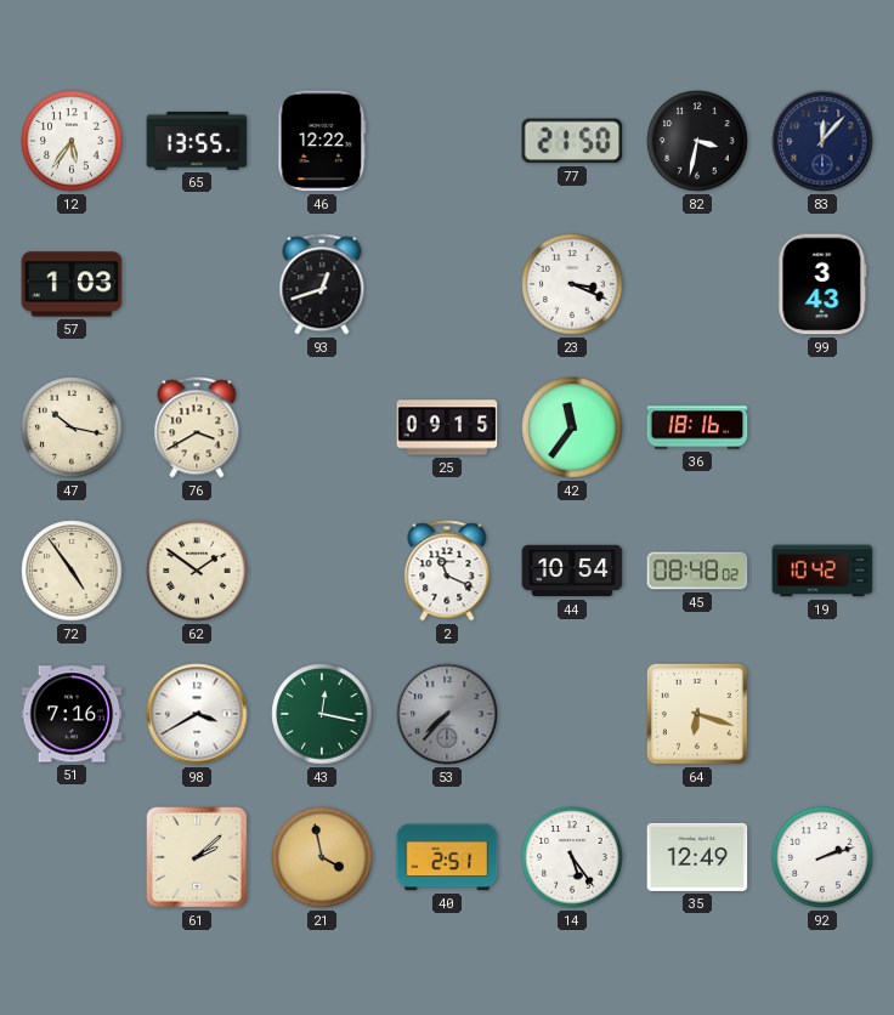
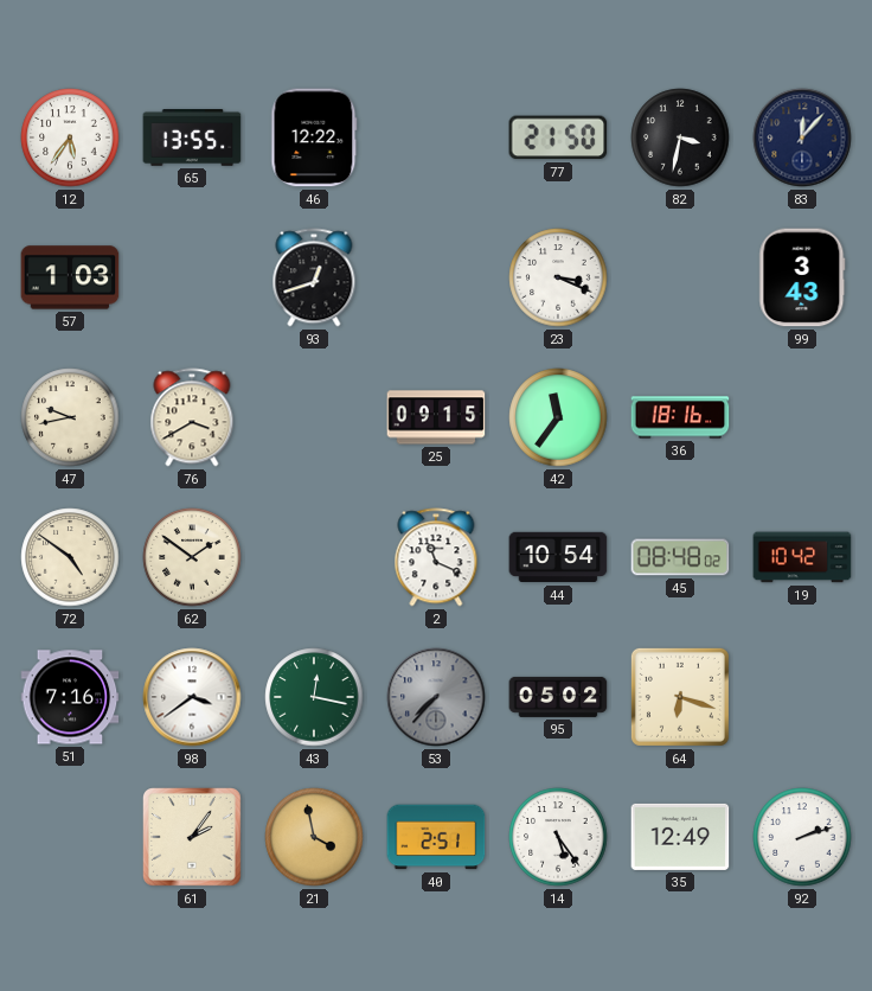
47: 10:17 -> 9:43
72: 4:54 -> 4:51
98: 3:40 -> 3:39
95: none -> 05:02
61: 2:08 -> 2:06
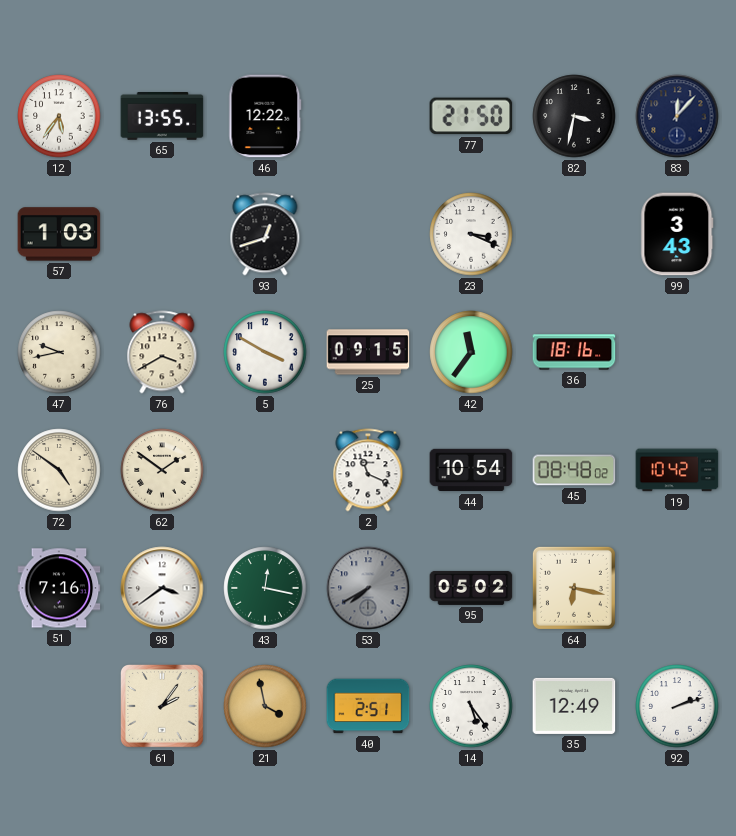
5: none -> 3:50
53: 7:37 -> 7:40
64: 6:18 -> 6:17
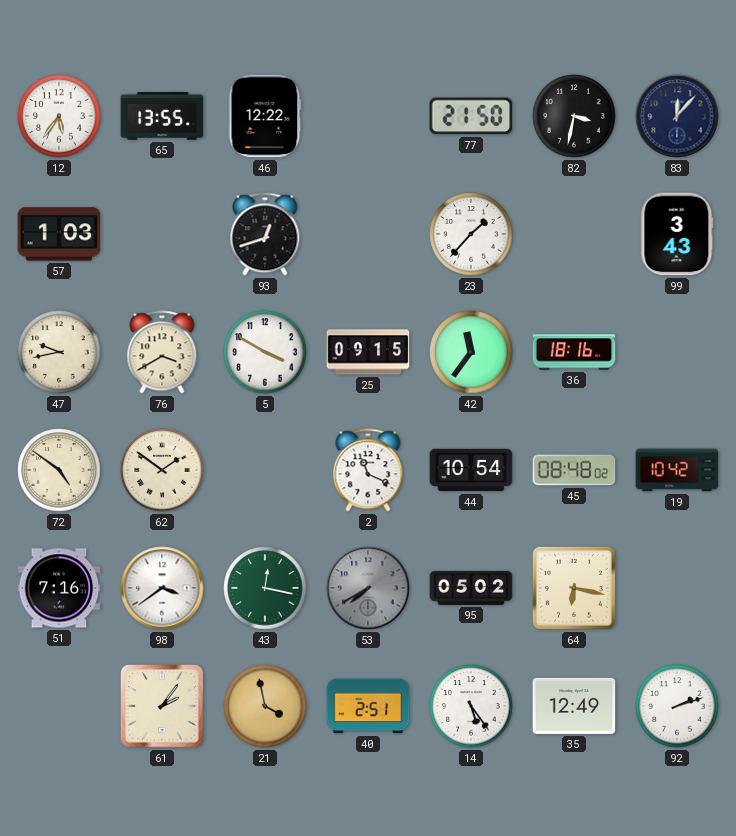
23: 3:19 -> 1:37
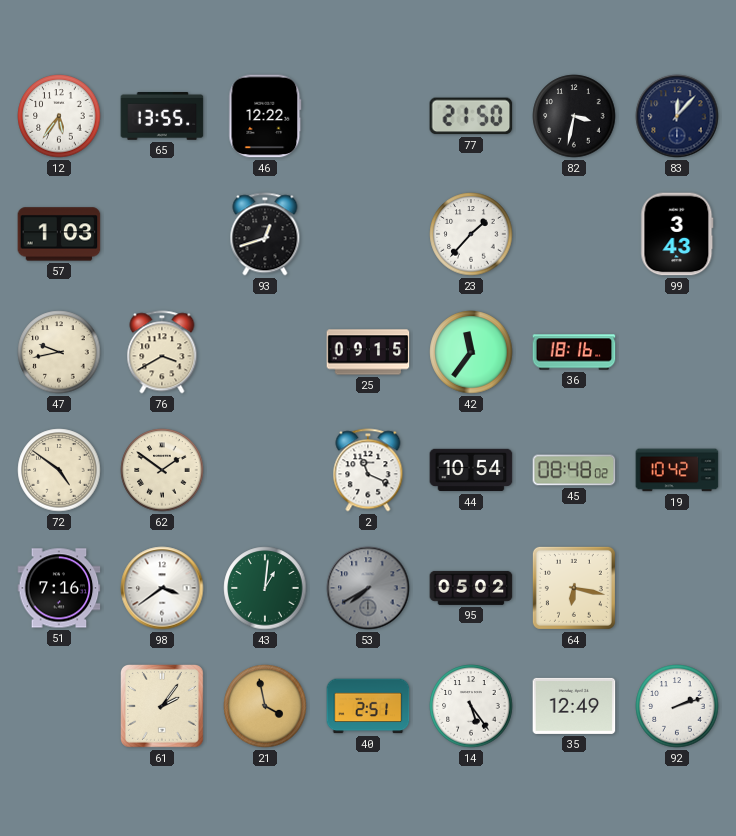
5: 3:50 -> none
43: 12:17 -> 1:01
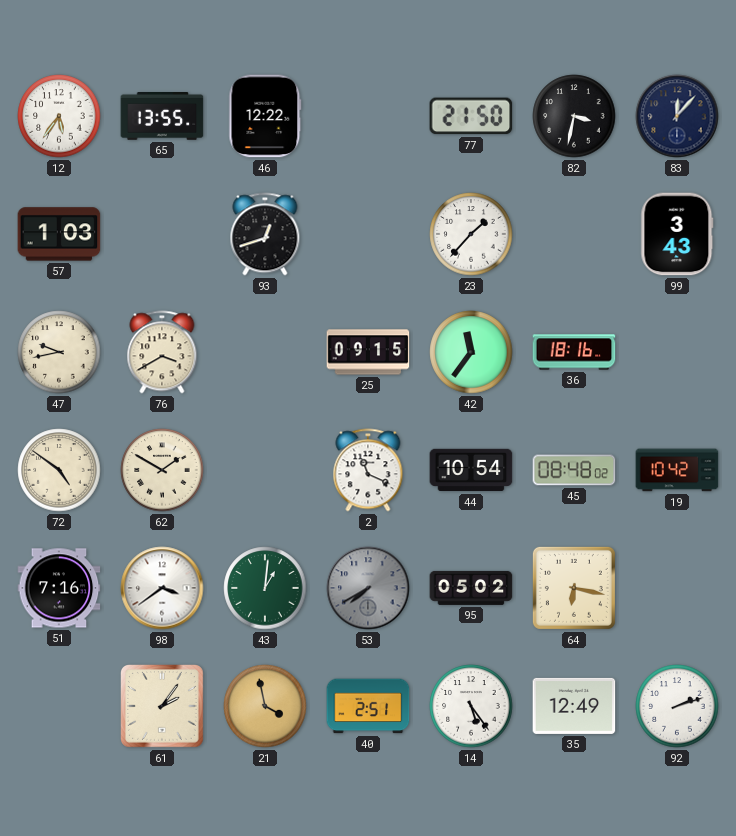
62: 1:51 -> 1:50
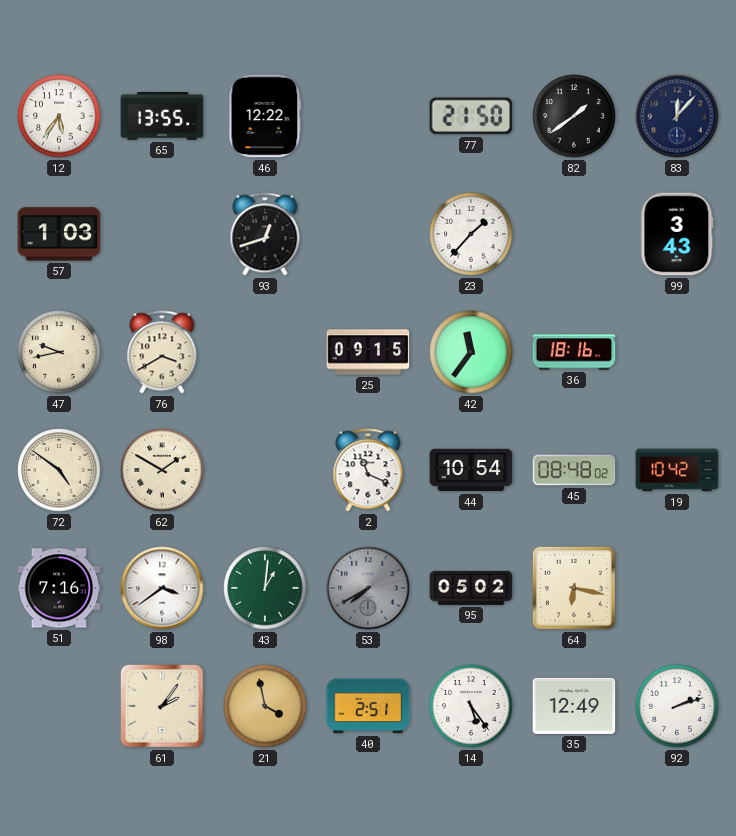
82: 3:32 -> 1:39
